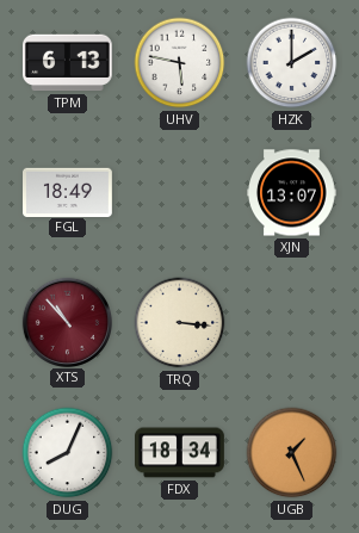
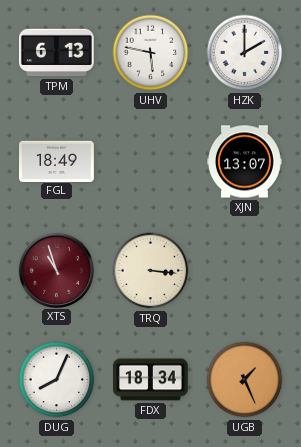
XTS: 10:53 -> 10:57
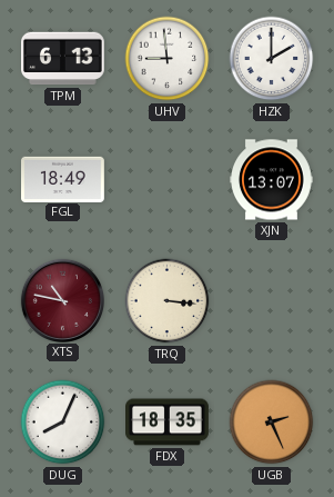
UHV: 5:47 -> 8:59
XTS: 10:57 -> 10:47
FDX: 18:34 -> 18:35
UGB: 1:26 -> 2:26
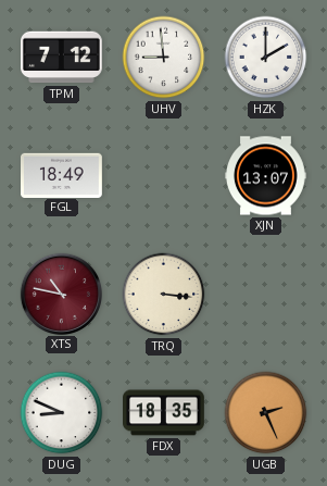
TPM: 6:13 -> 7:12
DUG: 8:04 -> 8:49
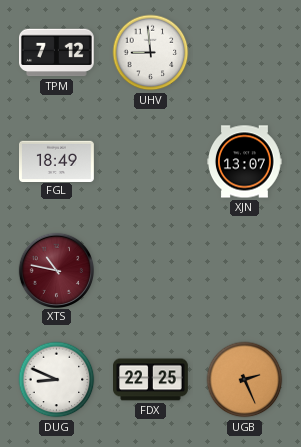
HZK: 2:00 -> none
TRQ: 3:16 -> none
FDX: 18:35 -> 22:25
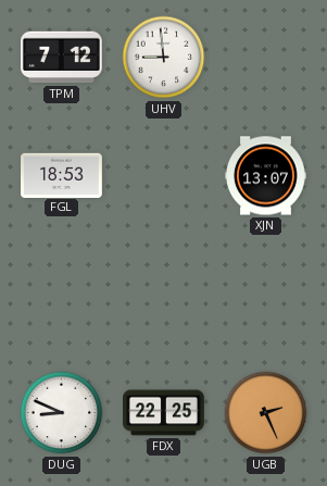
FGL: 18:49 -> 18:53
XTS: 10:47 -> none
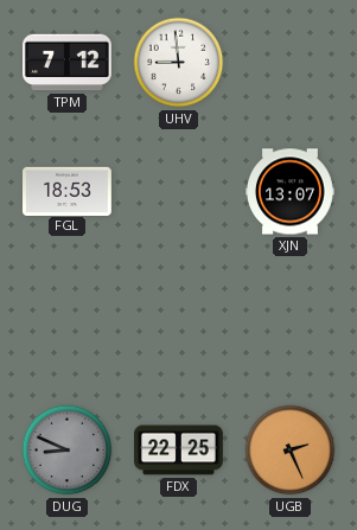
DUG dial: white -> grey
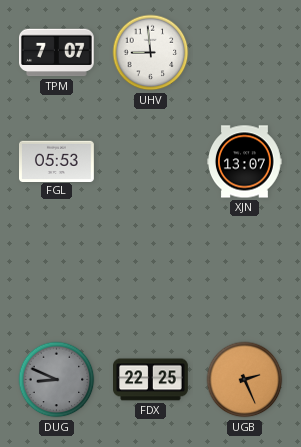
TPM: 7:12 -> 7:07
FGL: 18:53 -> 05:53
